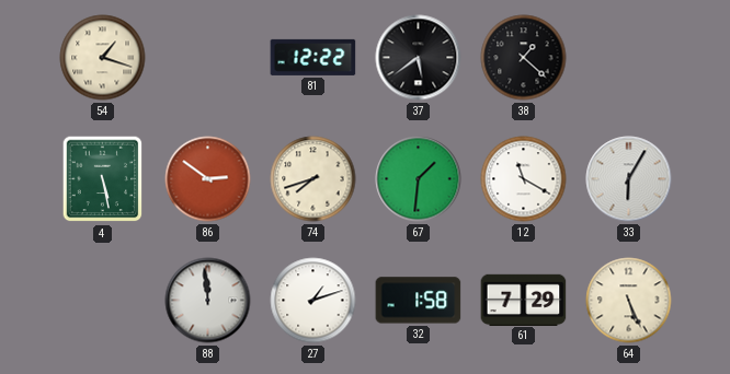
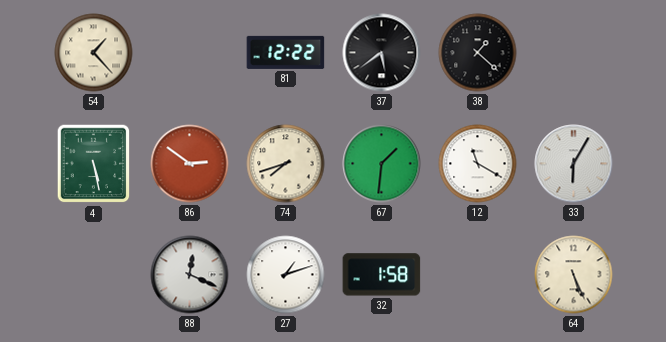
54: 1:18 -> 1:23
88: 11:59 -> 12:19
61: 7:29 -> none
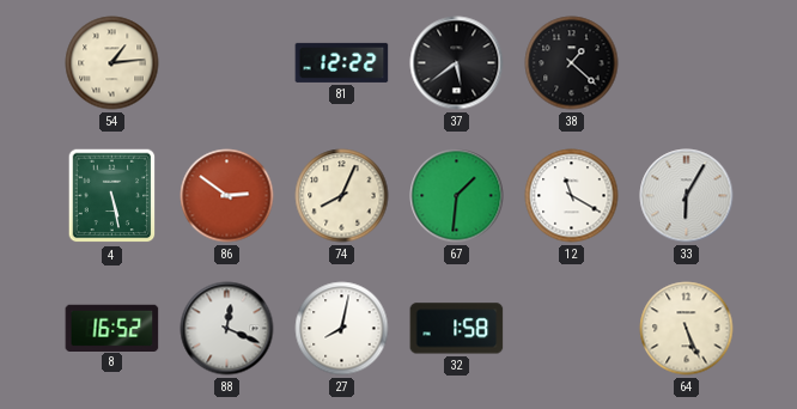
54: 1:23 -> 1:14
74: 7:42 -> 8:04
8: none -> 16:52
27: 1:12 -> 8:02
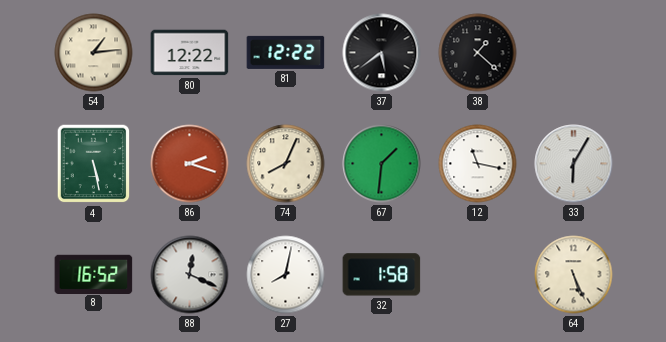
80: none -> 12:22
86: 2:51 -> 2:18
12: 11:20 -> 11:17
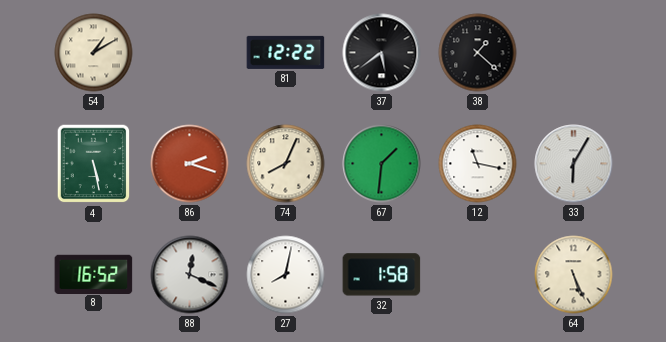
54: 1:14 -> 1:10
80: 12:22 -> none
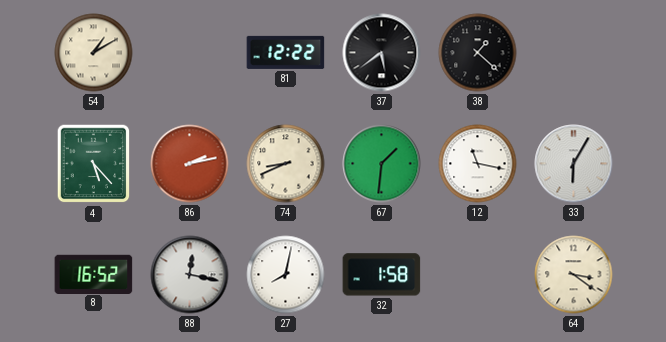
4: 5:28 -> 5:23
86: 2:18 -> 2:13
74: 8:04 -> 8:41
88: 12:19 -> 12:17
64: 5:26 -> 3:21
